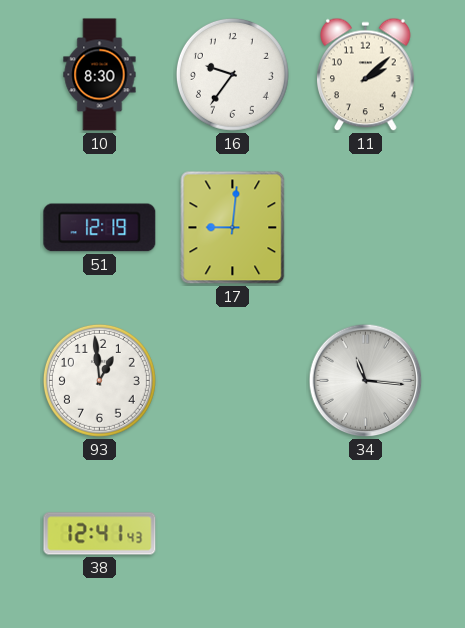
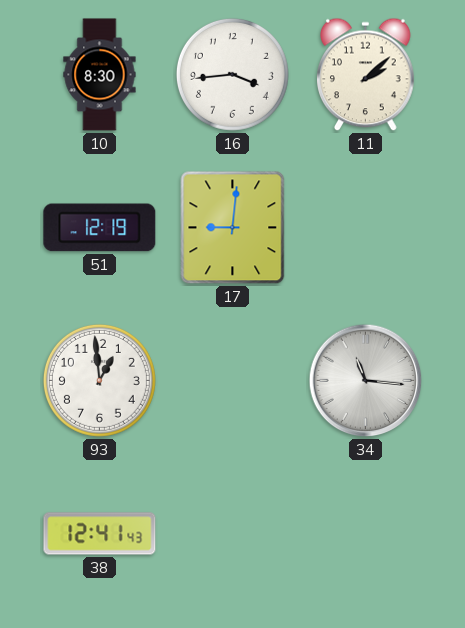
16: 9:36 -> 3:44
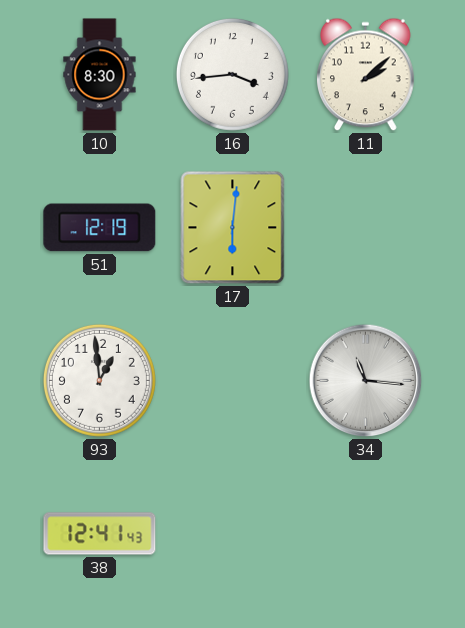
17: 9:01 -> 6:01
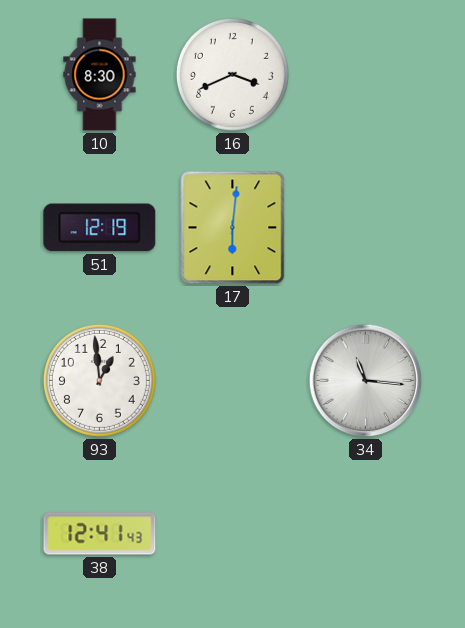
16: 3:44 -> 3:41
11: 2:08 -> none
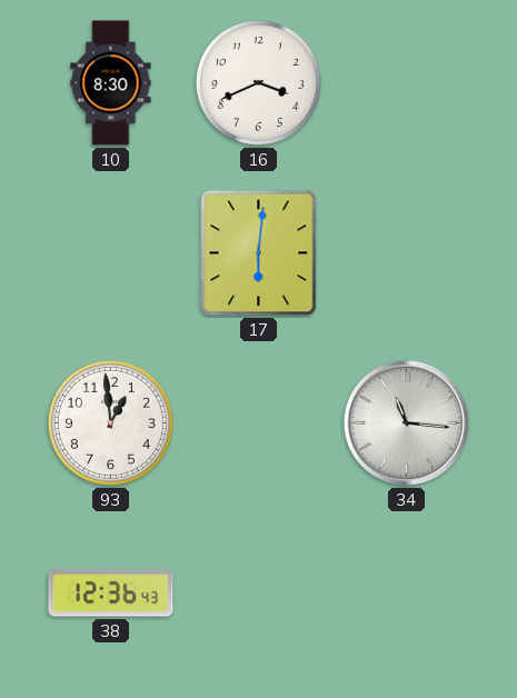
51: 12:19 -> none
38: 12:41 -> 12:36
